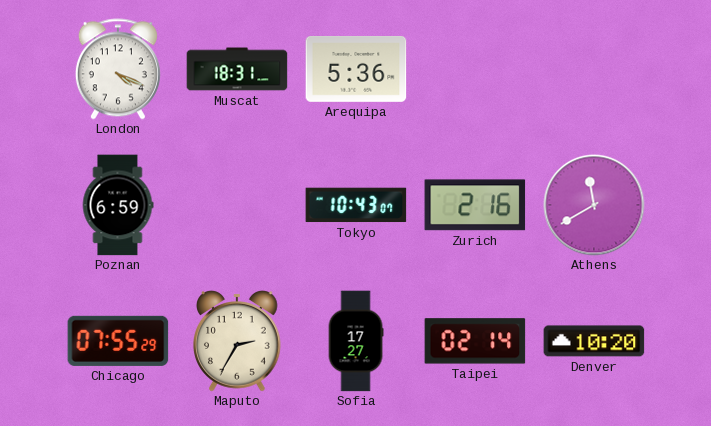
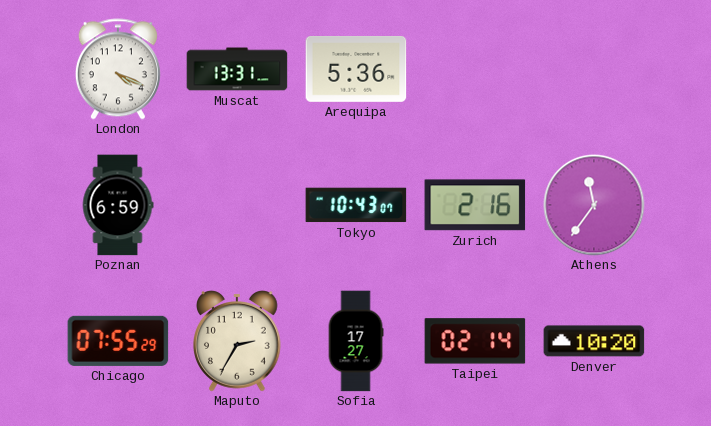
Muscat: 18:31 -> 13:31
Athens: 11:40 -> 11:36
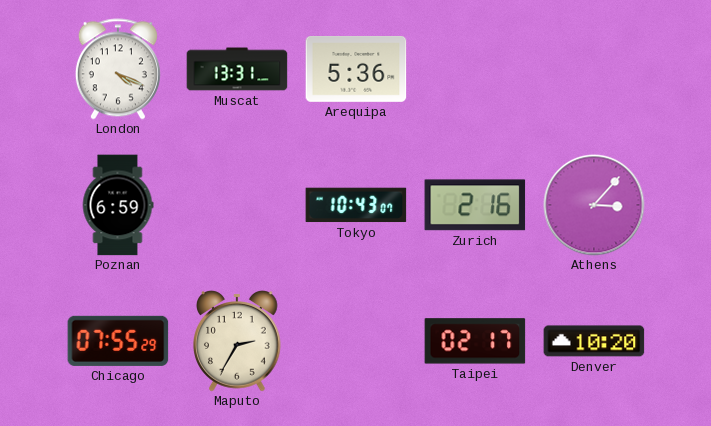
Athens: 11:36 -> 3:07
Sofia: 17:27 -> none
Taipei: 02:14 -> 02:17
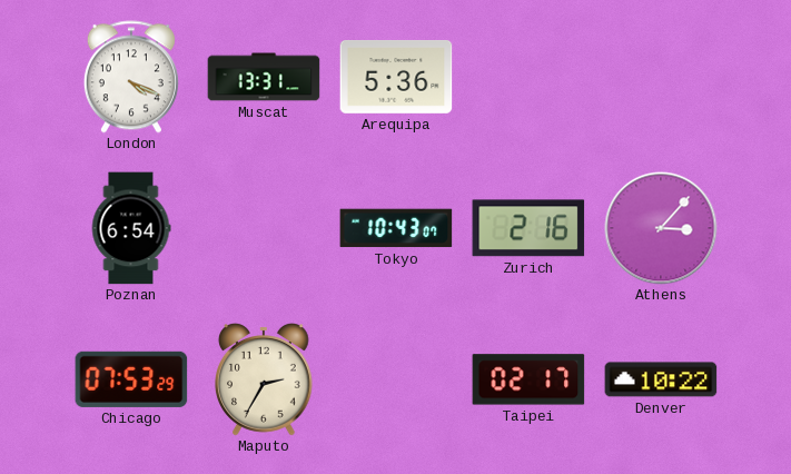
Poznan: 6:59 -> 6:54
Chicago: 07:55 -> 07:53
Denver: 10:20 -> 10:22
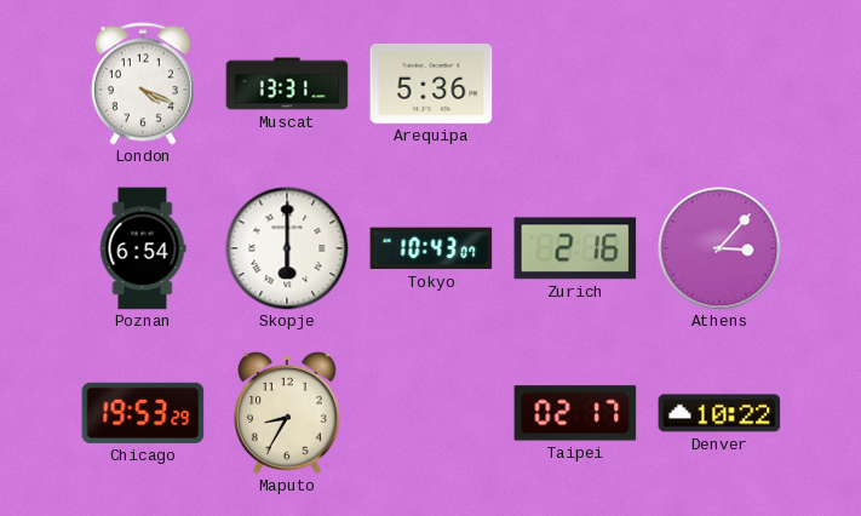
Skopje: none -> 6:00
Chicago: 07:53 -> 19:53
Maputo: 2:35 -> 8:35
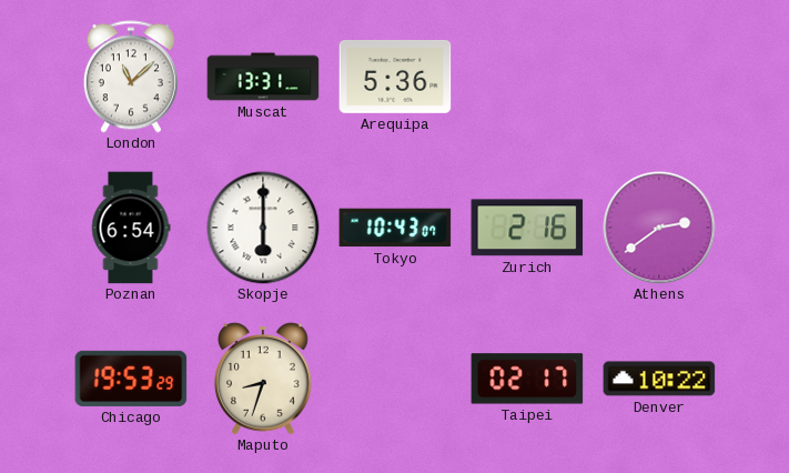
London: 4:19 -> 11:08
Athens: 3:07 -> 2:39
Maputo: 8:35 -> 8:33
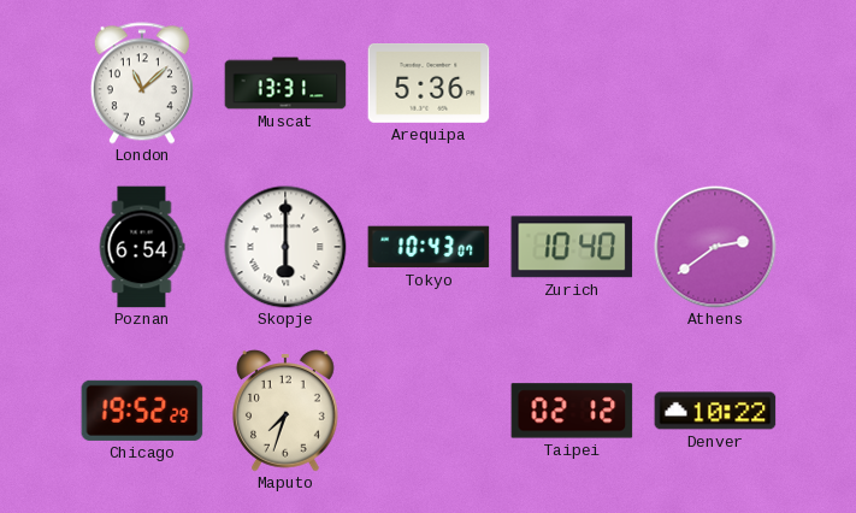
Zurich: 2:16 -> 10:40
Chicago: 19:53 -> 19:52
Maputo: 8:33 -> 7:33
Taipei: 02:17 -> 02:12
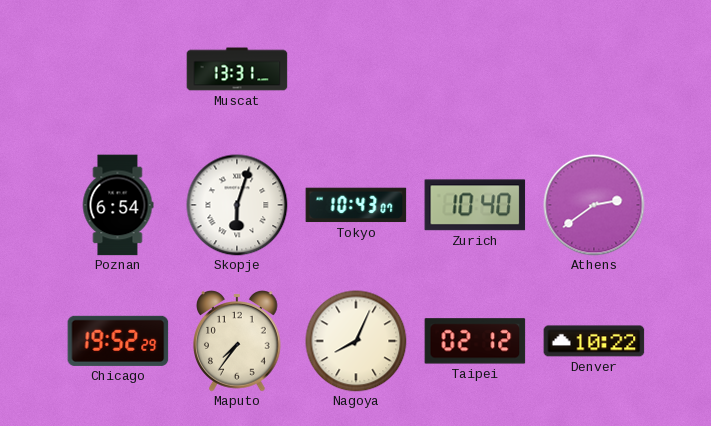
London: 11:08 -> none
Arequipa: 5:36 -> none
Skopje: 6:00 -> 6:03
Maputo: 7:33 -> 7:36
Nagoya: none -> 8:04
